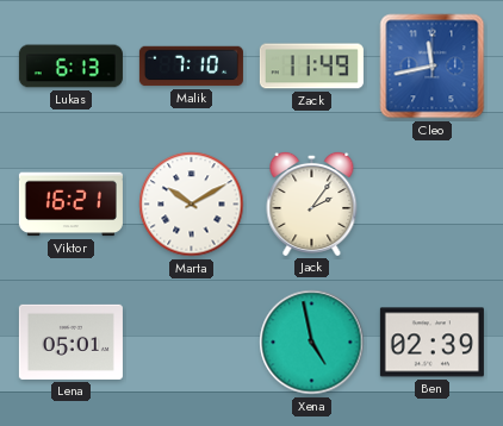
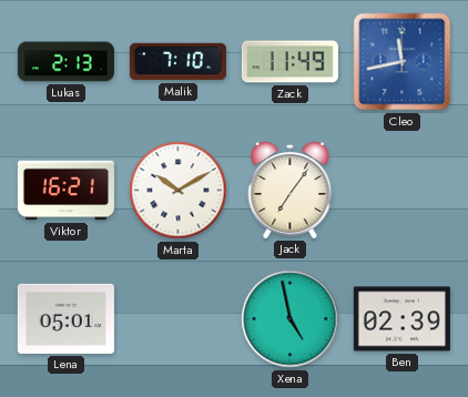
Lukas: 6:13 -> 2:13
Jack: 2:06 -> 7:06
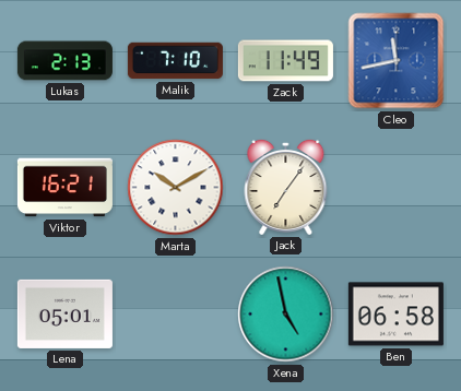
Ben: 02:39 -> 06:58
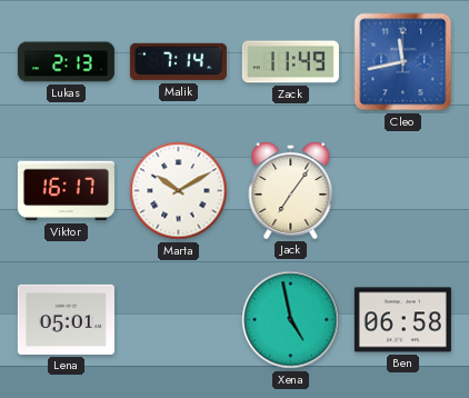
Malik: 7:10 -> 7:14
Viktor: 16:21 -> 16:17
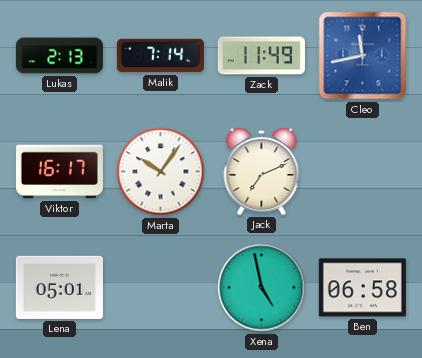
Marta: 10:10 -> 10:06
Jack: 7:06 -> 7:11
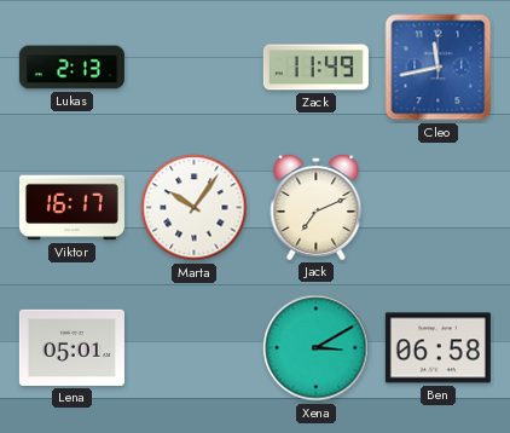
Malik: 7:14 -> none
Xena: 4:58 -> 3:10
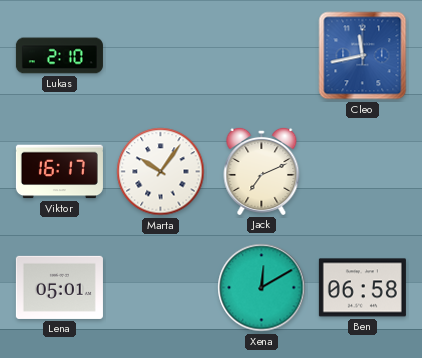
Lukas: 2:13 -> 2:10
Zack: 11:49 -> none
Xena: 3:10 -> 12:10
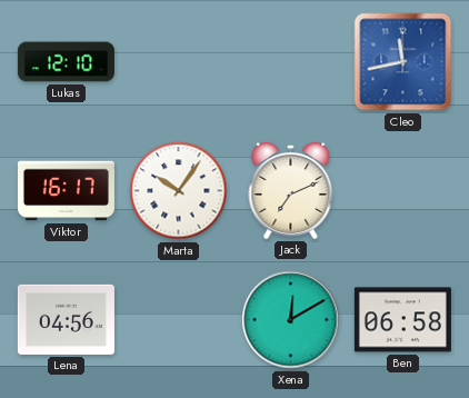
Lukas: 2:10 -> 12:10
Lena: 05:01 -> 04:56
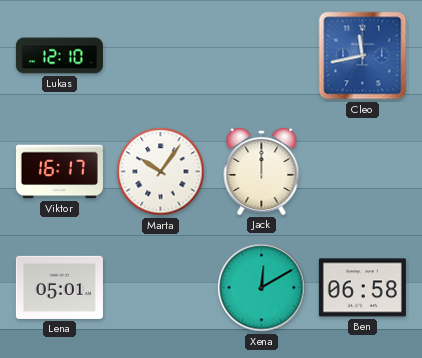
Jack: 7:11 -> 12:00
Lena: 04:56 -> 05:01
